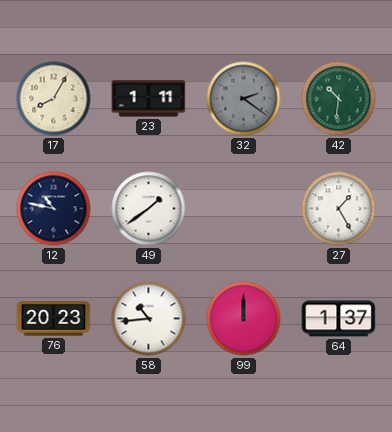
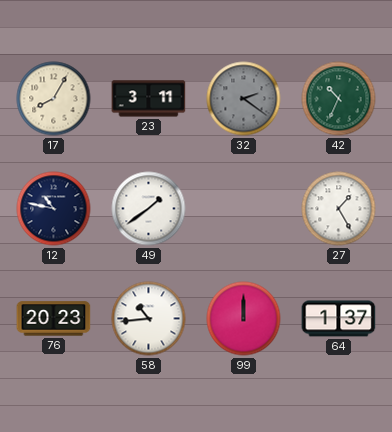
23: 1:11 -> 3:11
42: 10:31 -> 10:34
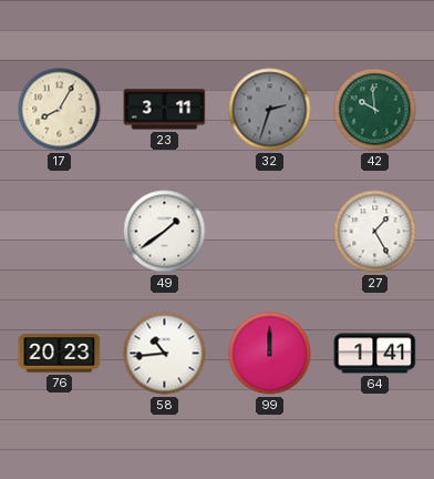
32: 2:21 -> 2:33
42: 10:34 -> 9:59
12: 10:47 -> none
64: 1:37 -> 1:41
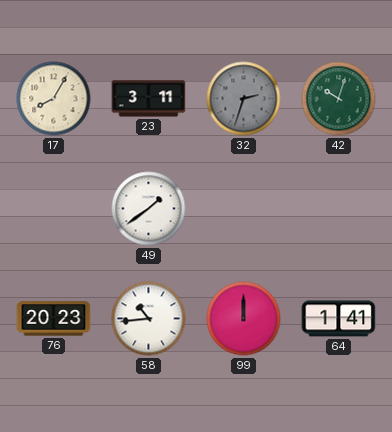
42: 9:59 -> 10:03
27: 1:25 -> none
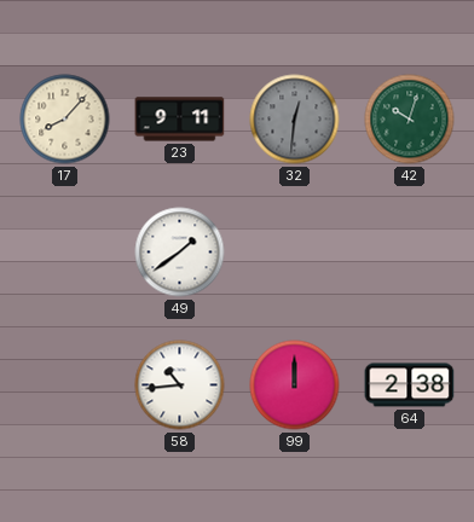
17: 8:05 -> 8:07
23: 3:11 -> 9:11
32: 2:33 -> 12:31
76: 20:23 -> none
64: 1:41 -> 2:38
